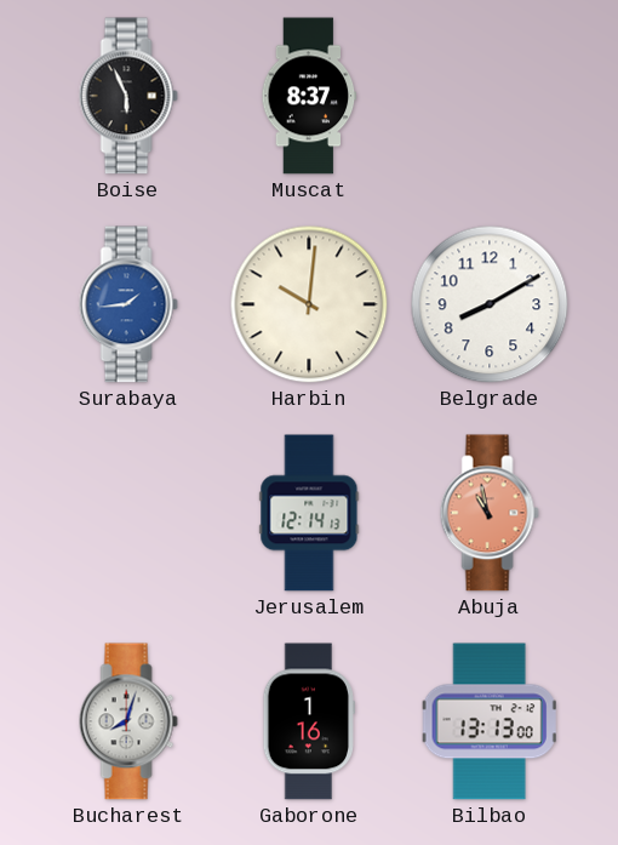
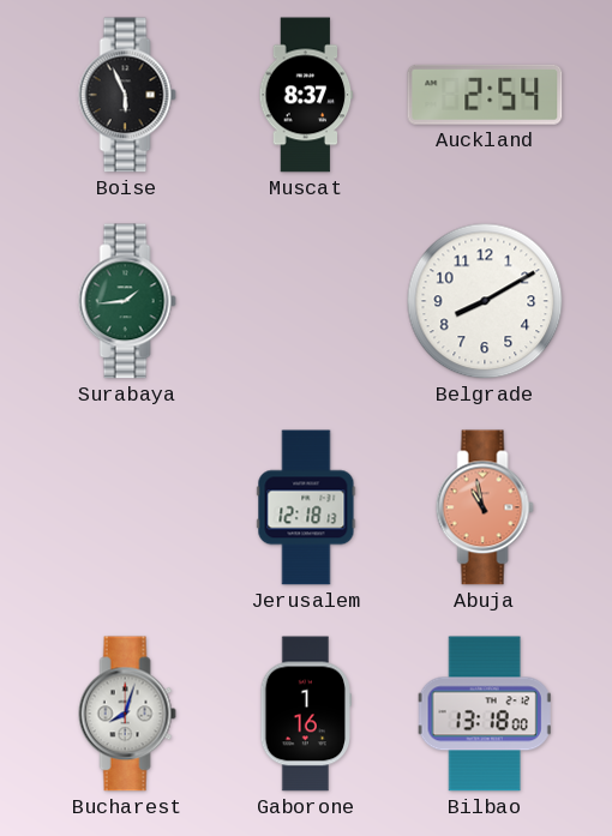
Auckland: none -> 2:54
Surabaya dial: blue -> green
Harbin: 10:01 -> none
Jerusalem: 12:14 -> 12:18
Bilbao: 13:13 -> 13:18
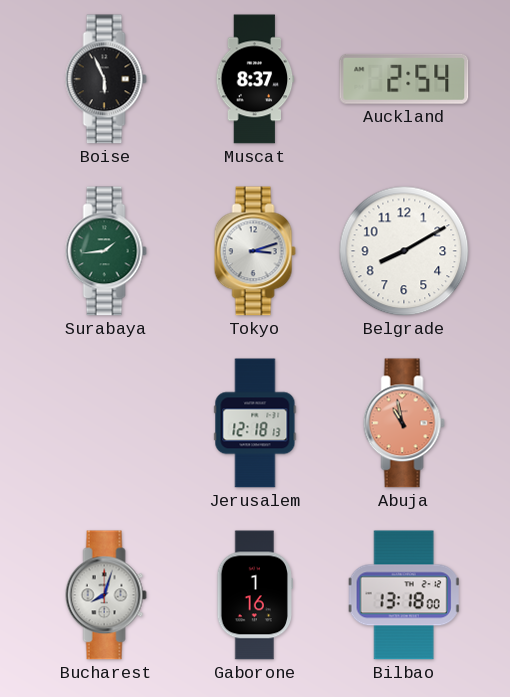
Tokyo: none -> 3:12
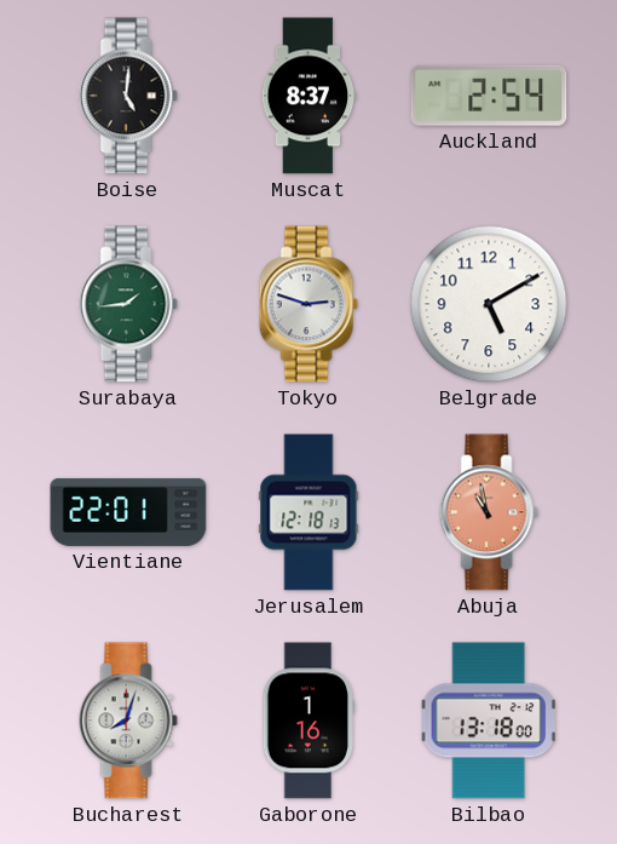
Boise: 5:56 -> 5:01
Tokyo: 3:12 -> 2:48
Belgrade: 8:10 -> 5:10
Vientiane: none -> 22:01
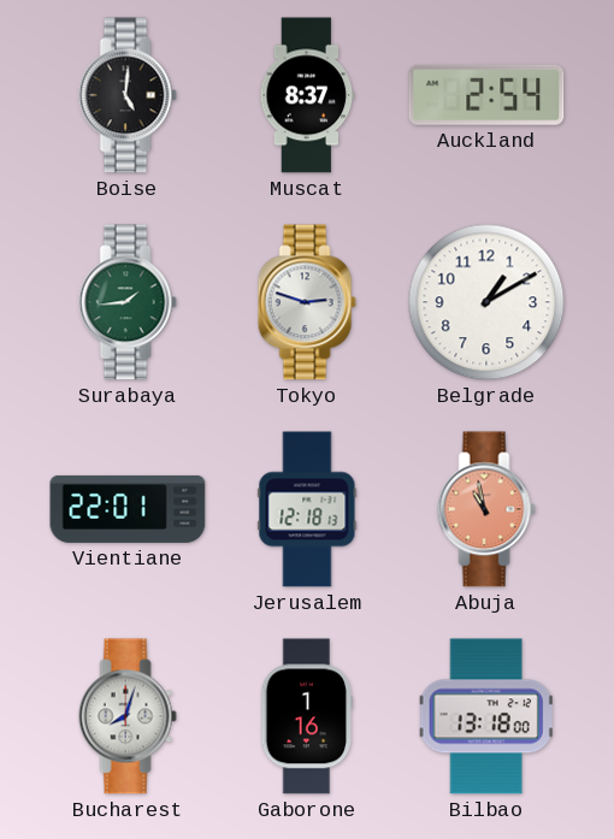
Belgrade: 5:10 -> 1:10
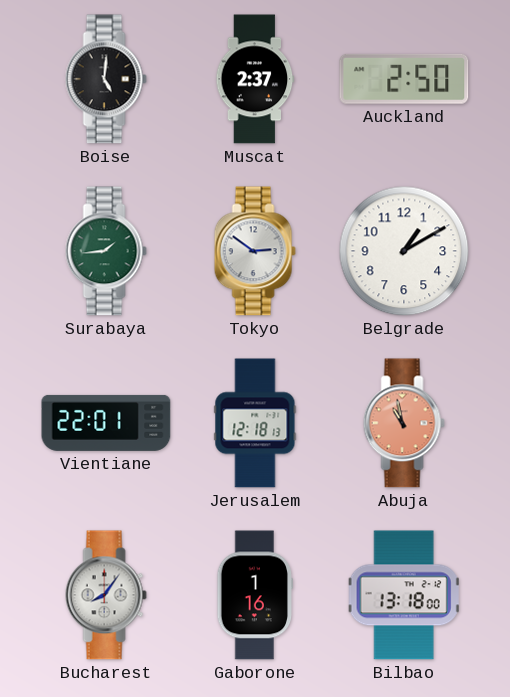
Muscat: 8:37 -> 2:37
Auckland: 2:54 -> 2:50
Tokyo: 2:48 -> 2:51
Bucharest: 8:03 -> 8:06
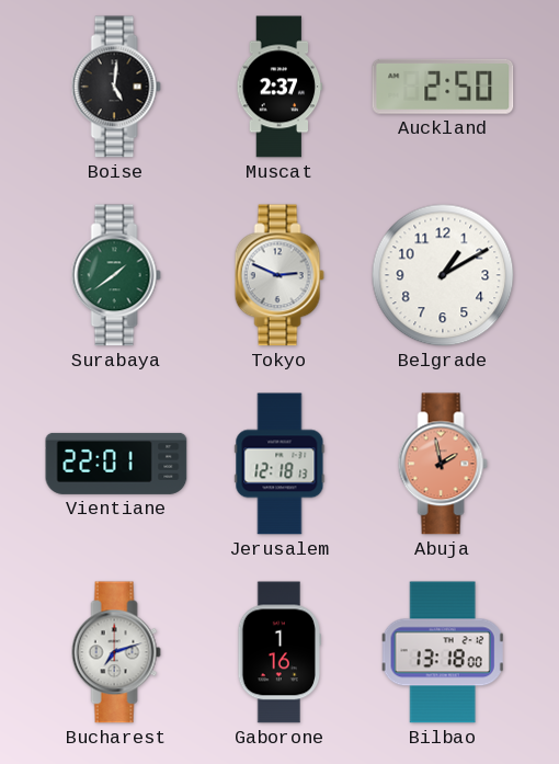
Surabaya: 1:44 -> 1:39
Tokyo: 2:51 -> 2:49
Abuja: 10:58 -> 1:58
Bucharest: 8:06 -> 7:12
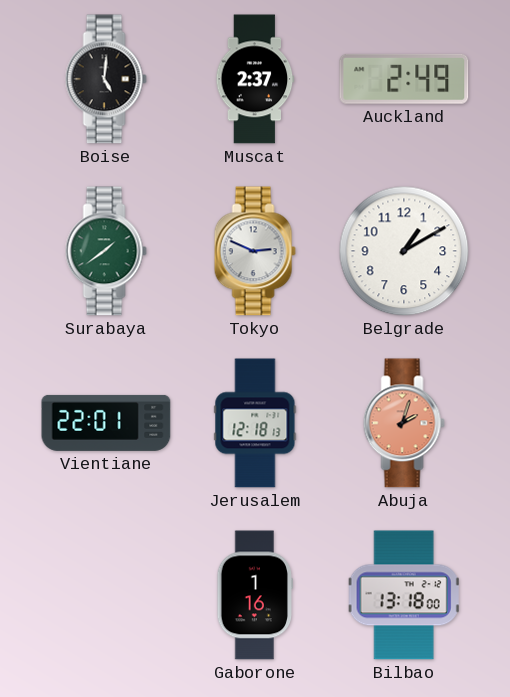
Auckland: 2:50 -> 2:49
Abuja: 1:58 -> 2:03
Bucharest: 7:12 -> none
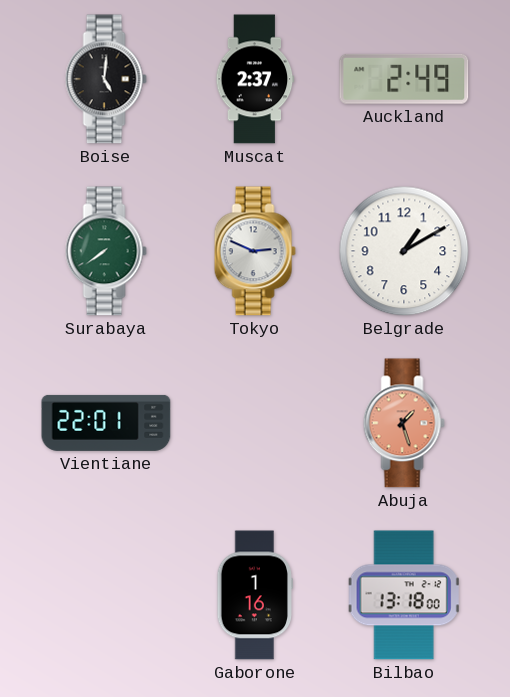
Surabaya: 1:39 -> 7:39
Jerusalem: 12:18 -> none
Abuja: 2:03 -> 1:27
